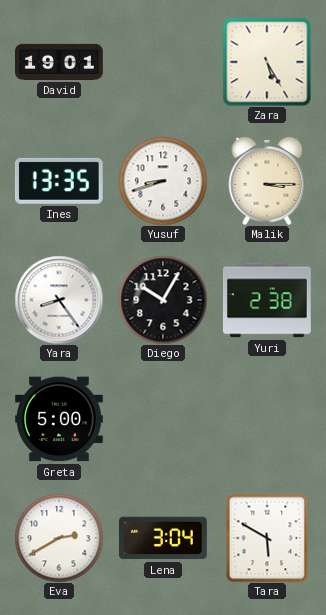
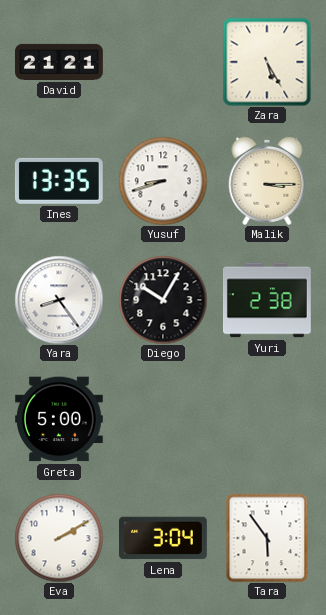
David: 19:01 -> 21:21
Eva: 2:40 -> 2:10
Tara: 5:50 -> 5:54
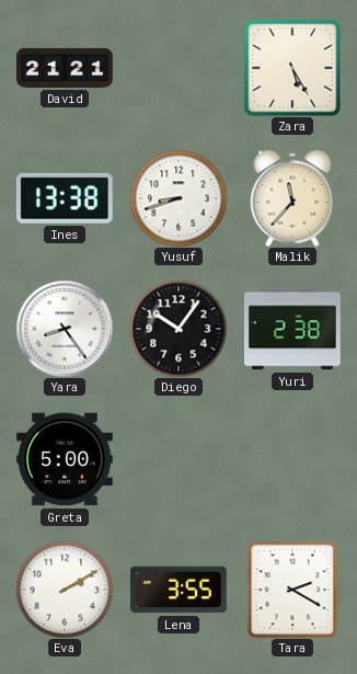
Ines: 13:35 -> 13:38
Malik: 3:15 -> 11:37
Diego: 10:05 -> 10:06
Lena: 3:04 -> 3:55
Tara: 5:54 -> 2:20
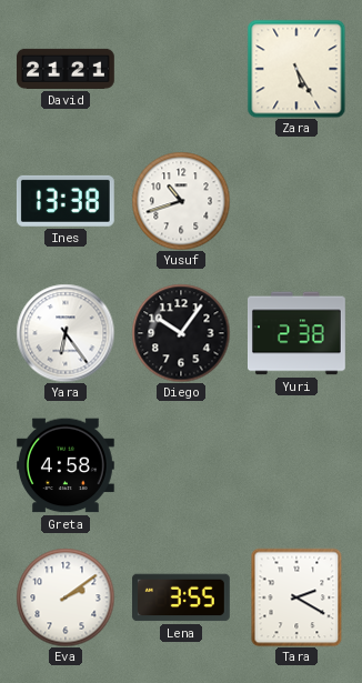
Yusuf: 8:42 -> 10:42
Malik: 11:37 -> none
Yara: 8:24 -> 6:24
Greta: 5:00 -> 4:58
Eva: 2:10 -> 2:09
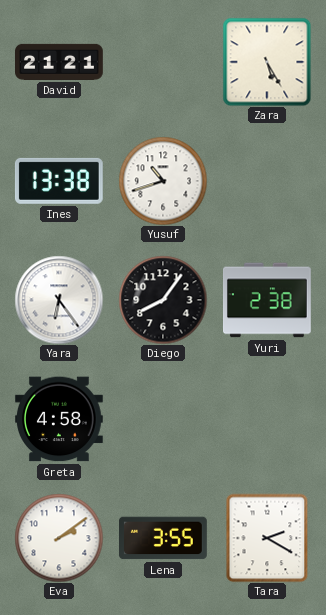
Diego: 10:06 -> 8:06
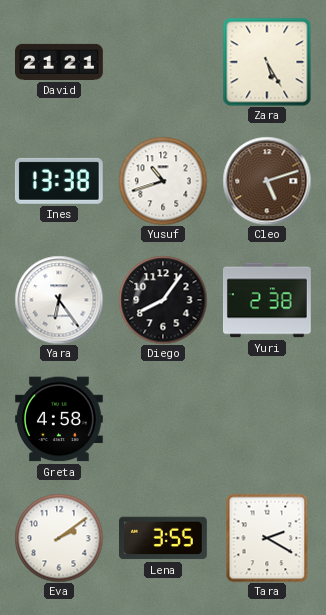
Cleo: none -> 5:12
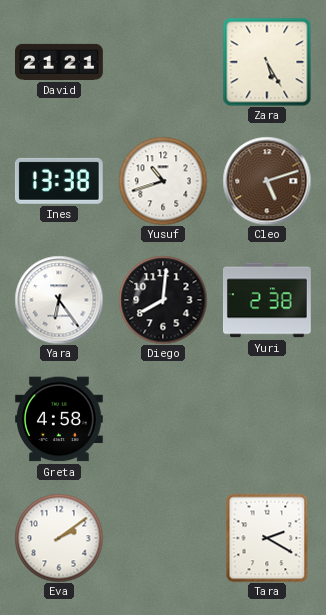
Diego: 8:06 -> 8:01
Lena: 3:55 -> none
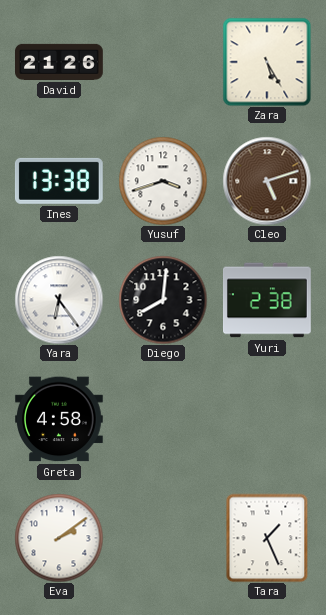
David: 21:21 -> 21:26
Yusuf: 10:42 -> 3:42
Tara: 2:20 -> 1:26
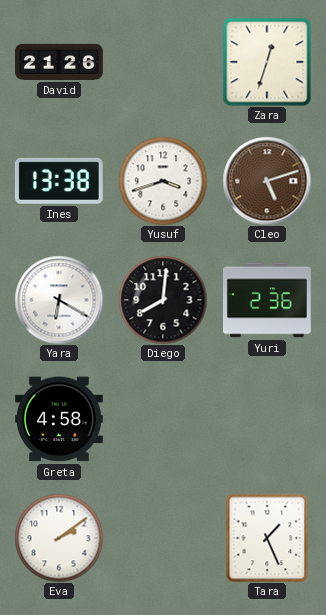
Zara: 5:25 -> 12:33
Yara: 6:24 -> 6:20
Yuri: 2:38 -> 2:36
